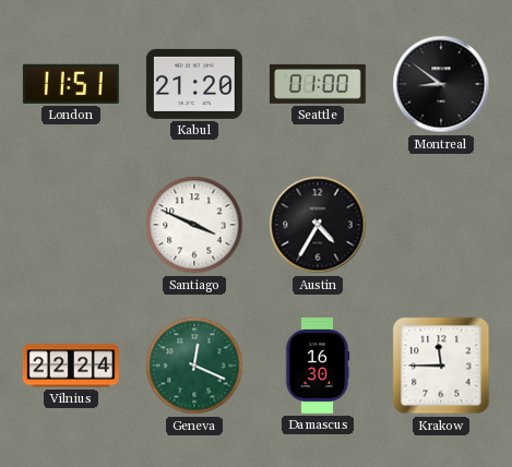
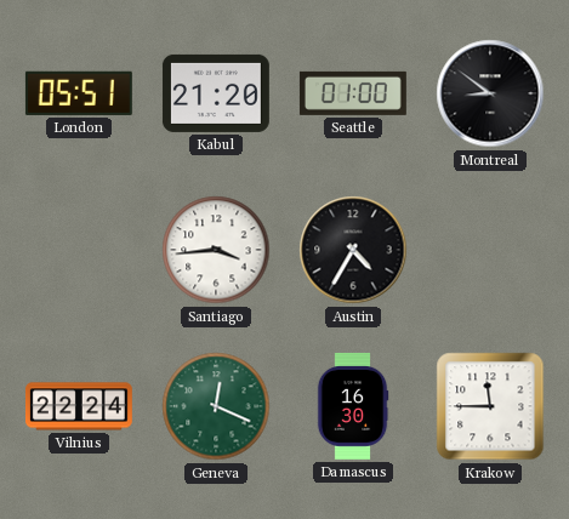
London: 11:51 -> 05:51
Santiago: 3:49 -> 3:44
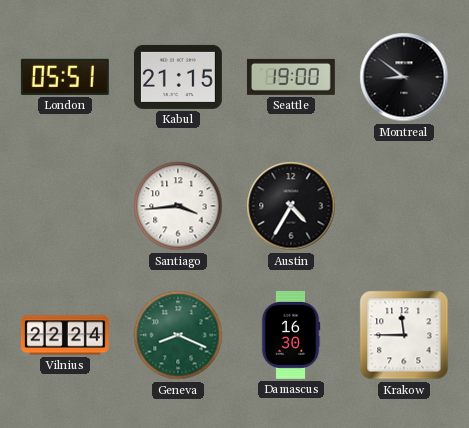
Kabul: 21:20 -> 21:15
Seattle: 01:00 -> 19:00
Geneva: 12:19 -> 8:19
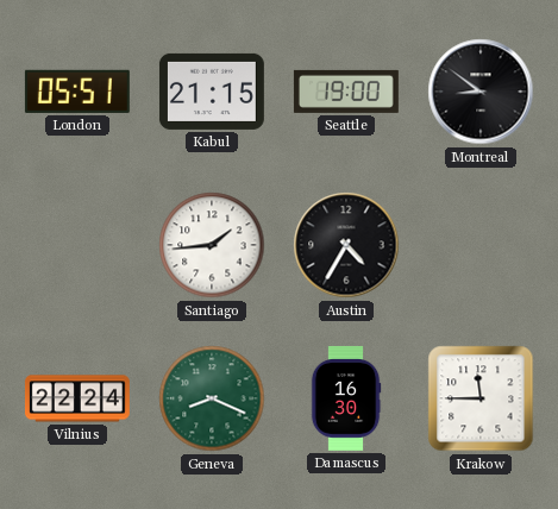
Santiago: 3:44 -> 1:44
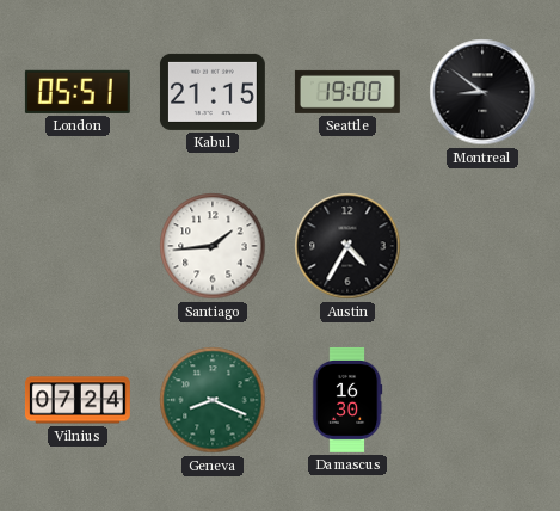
Vilnius: 22:24 -> 07:24
Krakow: 11:45 -> none
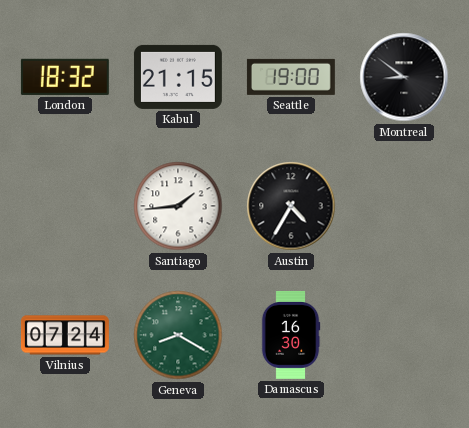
London: 05:51 -> 18:32
Geneva: 8:19 -> 8:20
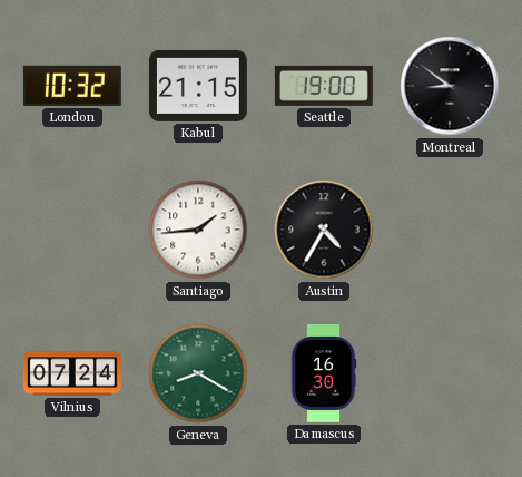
London: 18:32 -> 10:32
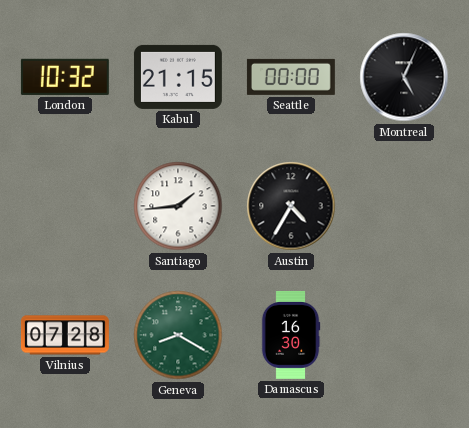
Seattle: 19:00 -> 00:00
Montreal: 8:51 -> 5:04
Vilnius: 07:24 -> 07:28
